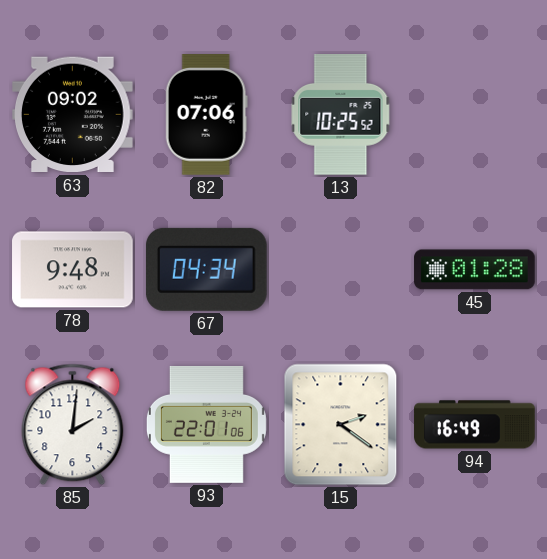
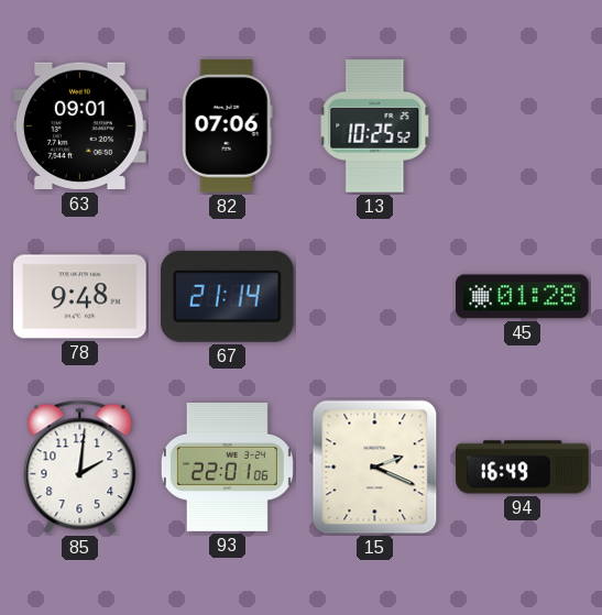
63: 09:02 -> 09:01
67: 04:34 -> 21:14
15: 2:21 -> 2:19
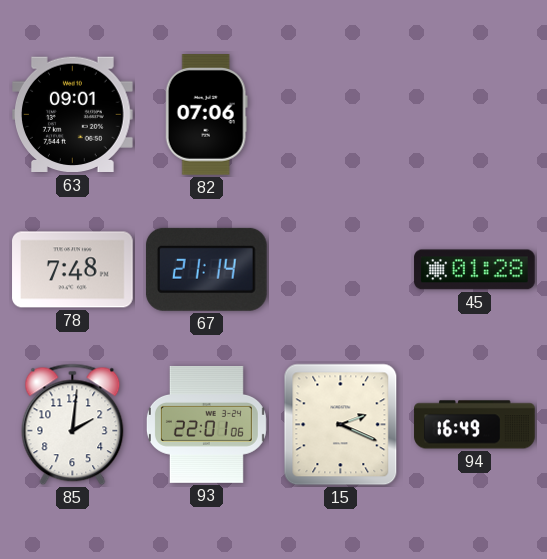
13: 10:25 -> none
78: 9:48 -> 7:48
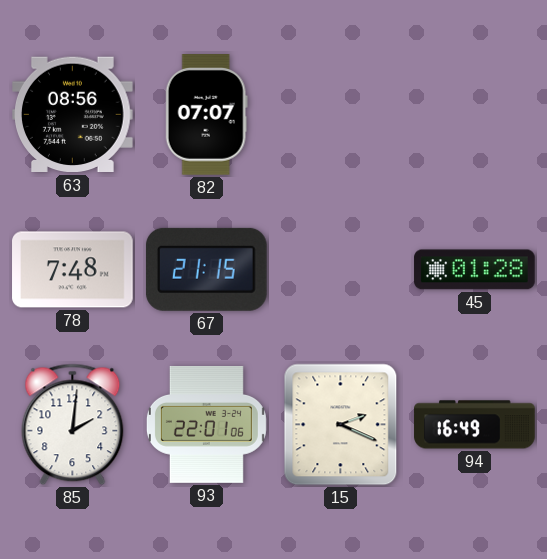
63: 09:01 -> 08:56
82: 07:06 -> 07:07
67: 21:14 -> 21:15
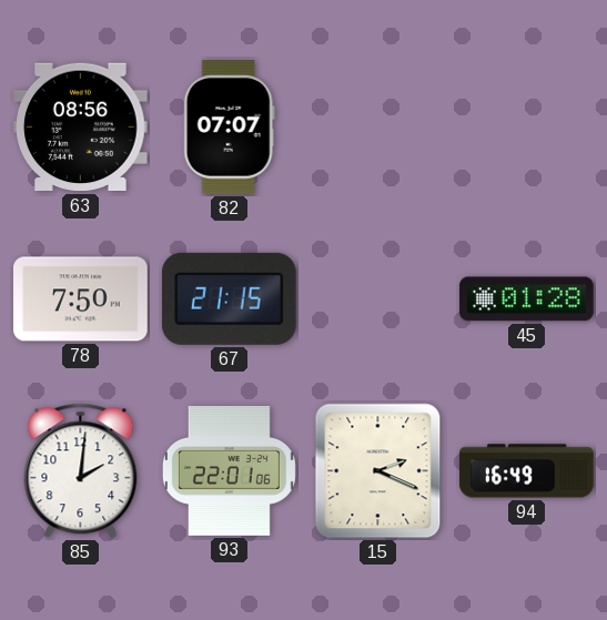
78: 7:48 -> 7:50
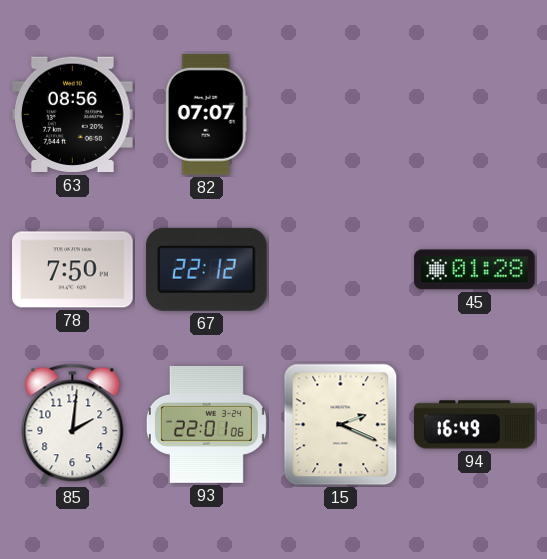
67: 21:15 -> 22:12
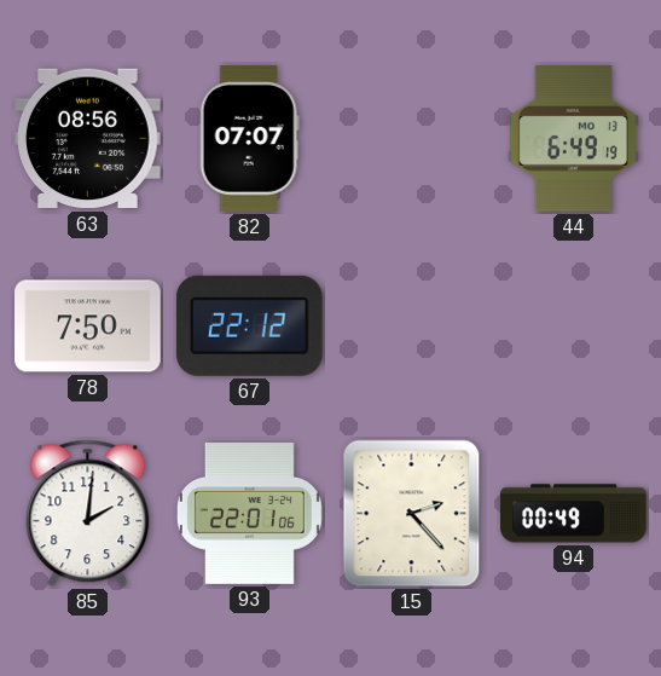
44: none -> 6:49
45: 01:28 -> none
15: 2:19 -> 2:23
94: 16:49 -> 00:49
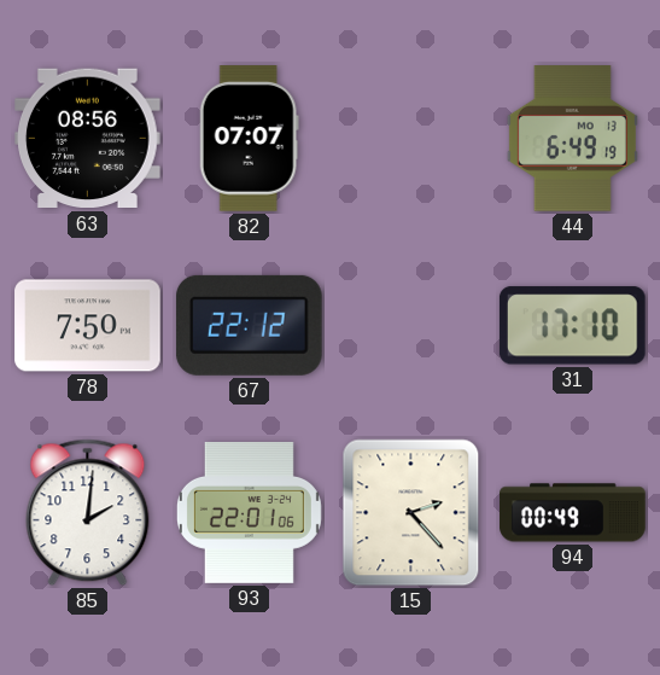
31: none -> 17:10
